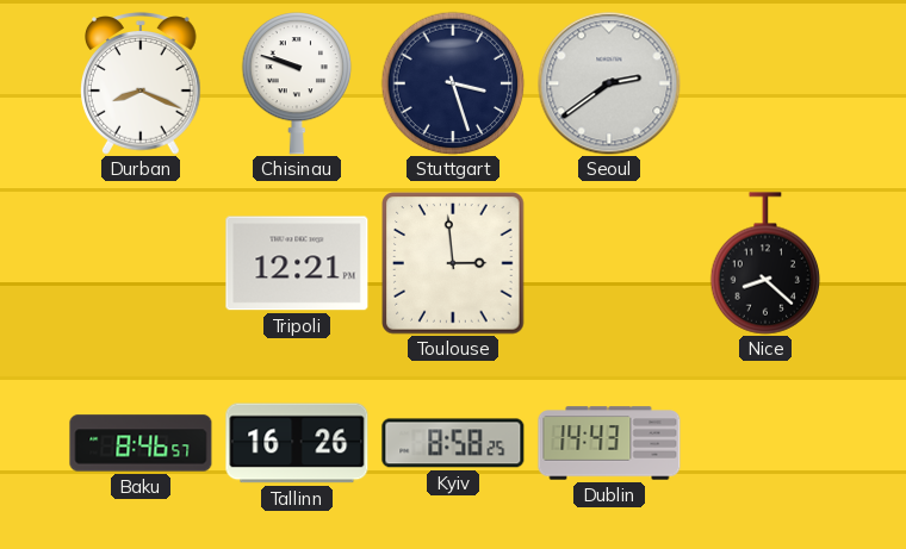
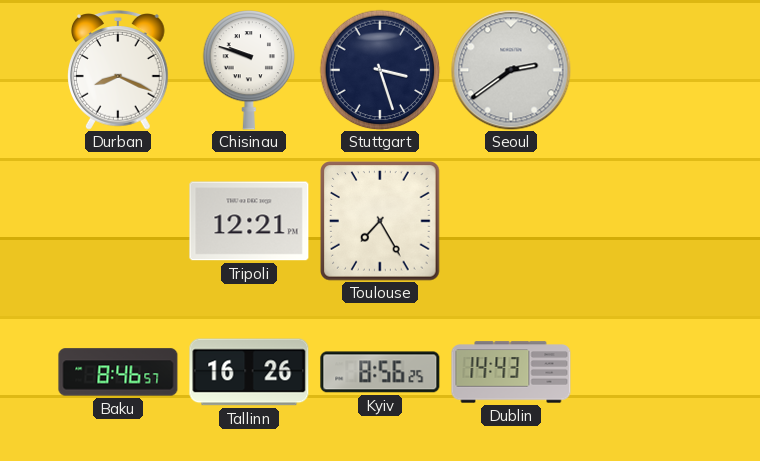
Toulouse: 2:59 -> 7:25
Nice: 8:22 -> none
Kyiv: 8:58 -> 8:56
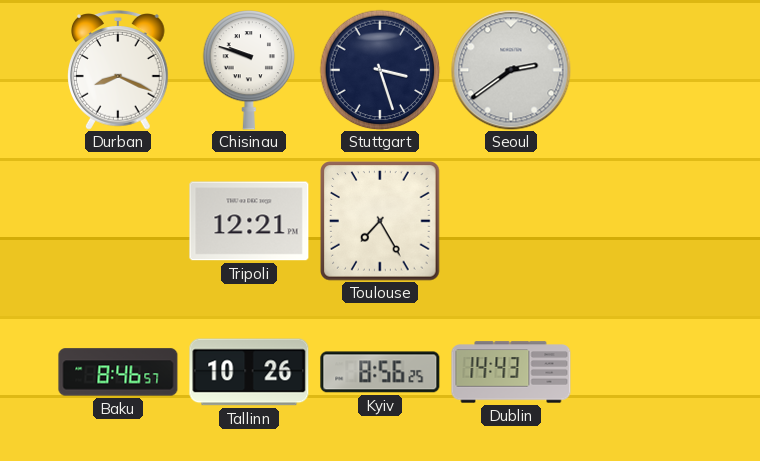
Tallinn: 16:26 -> 10:26
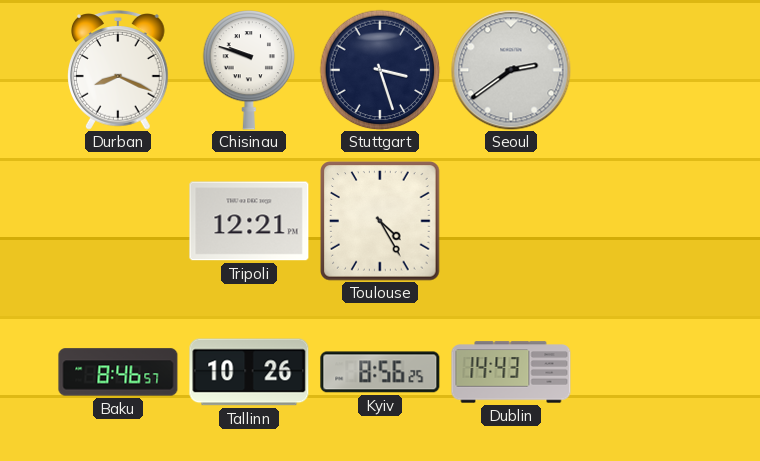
Toulouse: 7:25 -> 4:25
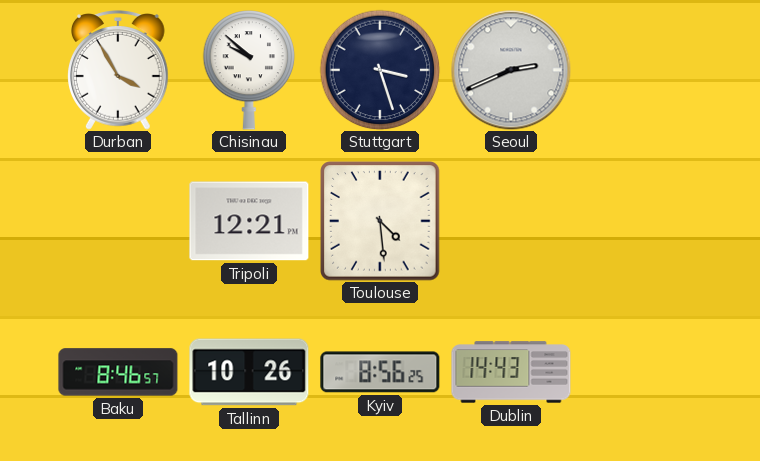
Durban: 8:19 -> 3:55
Chisinau: 9:48 -> 9:52
Seoul: 2:39 -> 2:41
Toulouse: 4:25 -> 4:29
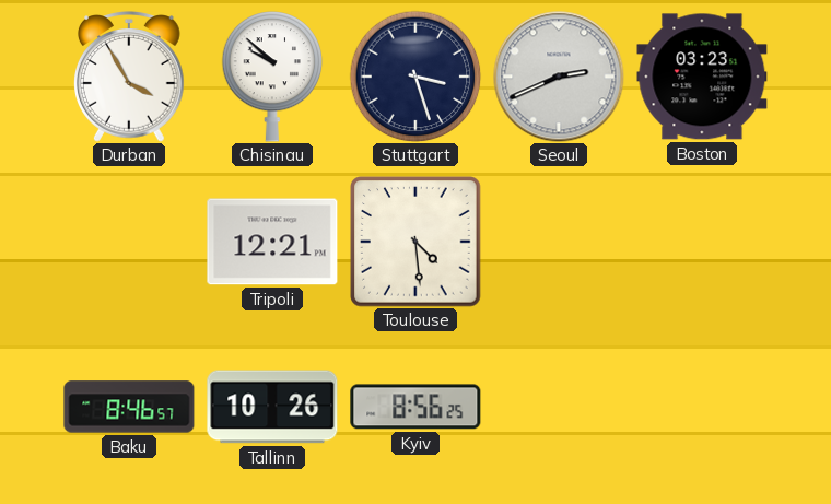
Boston: none -> 03:23
Dublin: 14:43 -> none
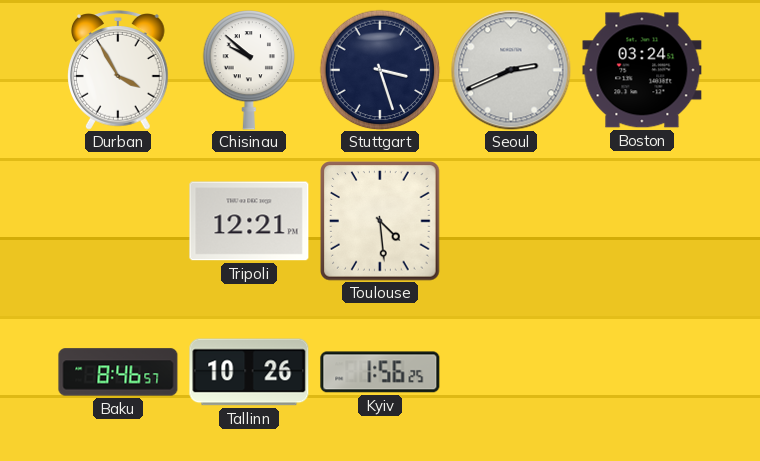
Boston: 03:23 -> 03:24
Kyiv: 8:56 -> 1:56
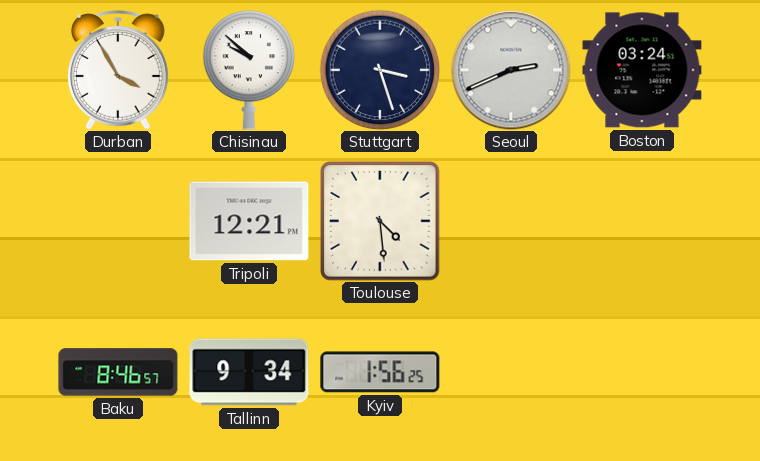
Tallinn: 10:26 -> 9:34
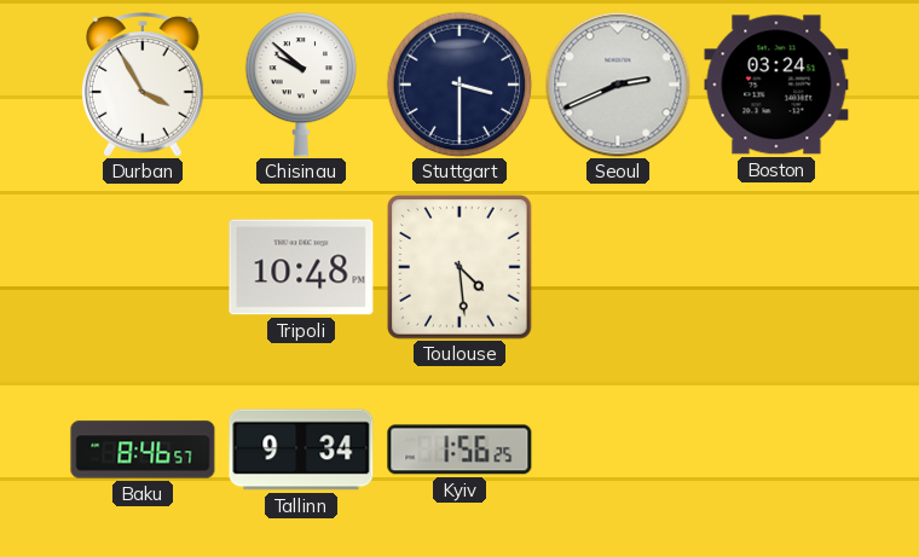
Stuttgart: 3:27 -> 3:30
Tripoli: 12:21 -> 10:48
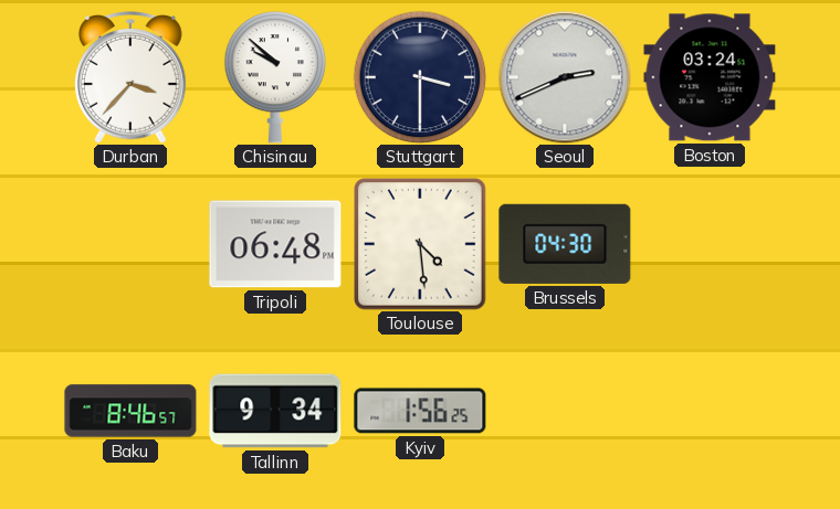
Durban: 3:55 -> 3:37
Tripoli: 10:48 -> 06:48
Brussels: none -> 04:30
